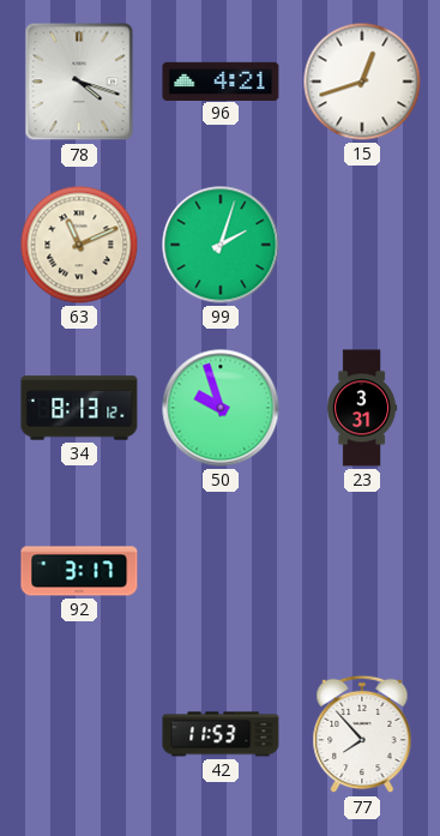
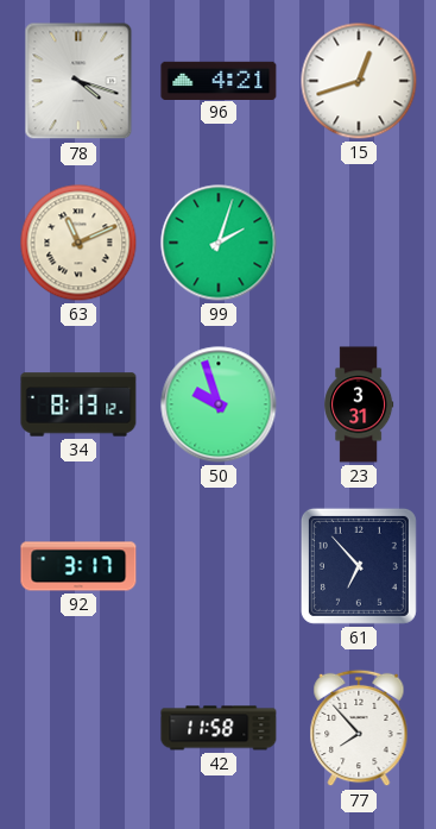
61: none -> 6:53
42: 11:53 -> 11:58
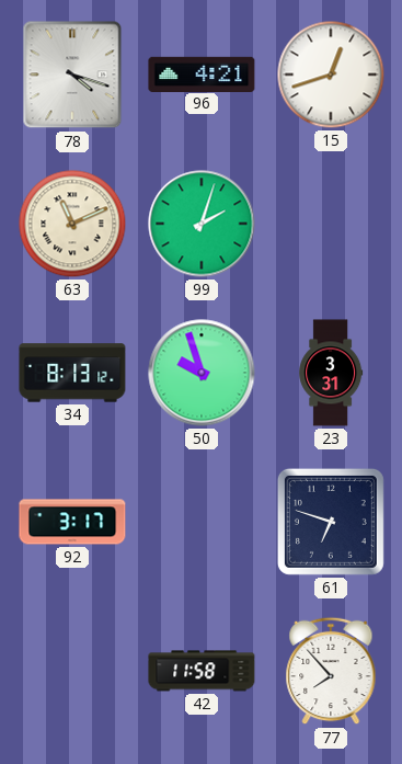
61: 6:53 -> 6:48
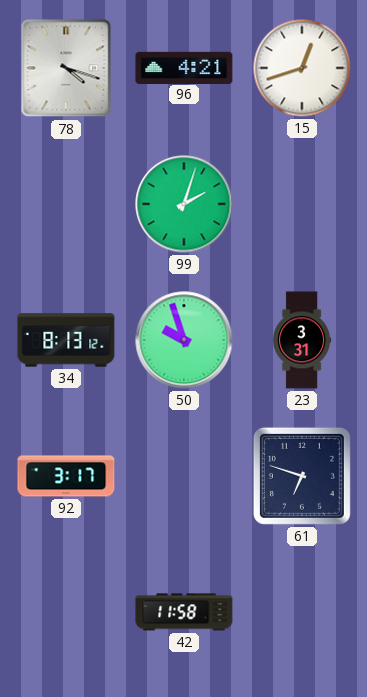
63: 11:11 -> none
77: 7:53 -> none
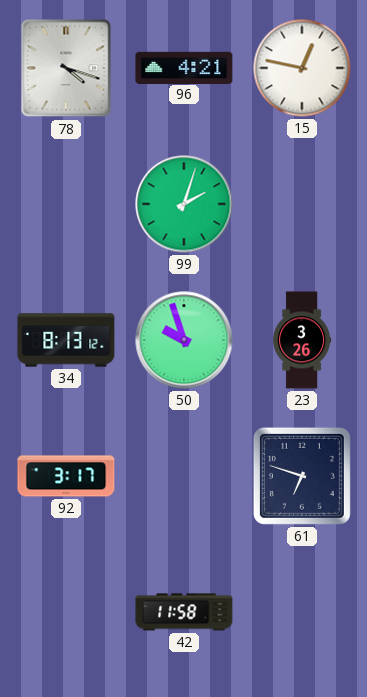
15: 12:42 -> 12:47
23: 3:31 -> 3:26
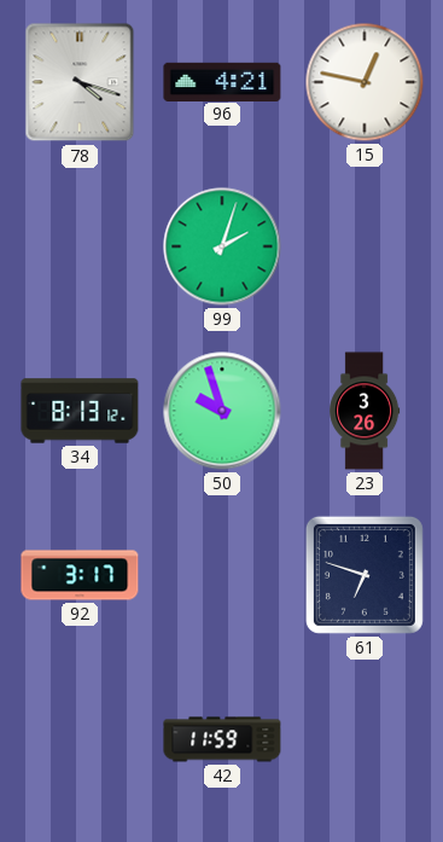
42: 11:58 -> 11:59
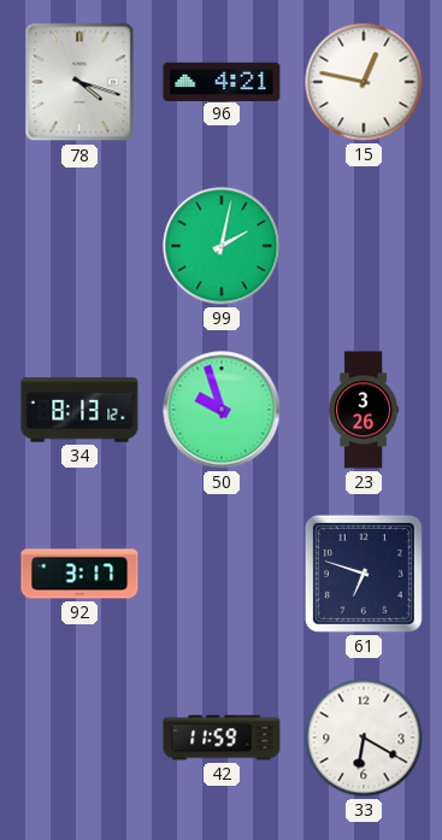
99: 2:03 -> 2:02
33: none -> 6:20
